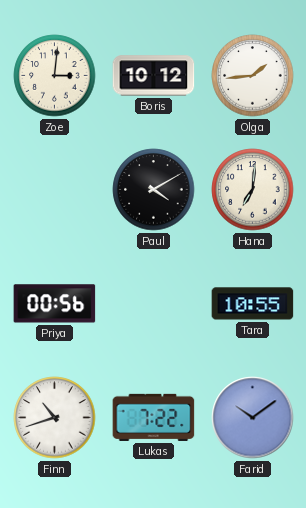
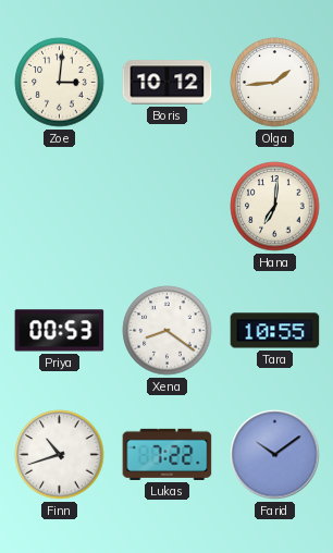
Paul: 4:10 -> none
Priya: 00:56 -> 00:53
Xena: none -> 8:21
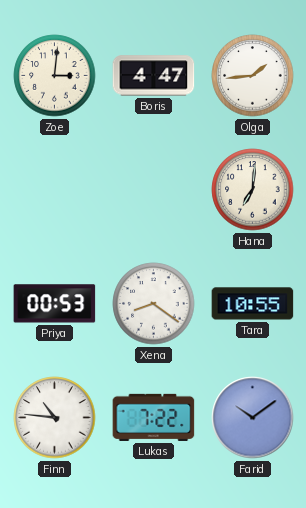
Boris: 10:12 -> 4:47
Finn: 10:42 -> 10:46
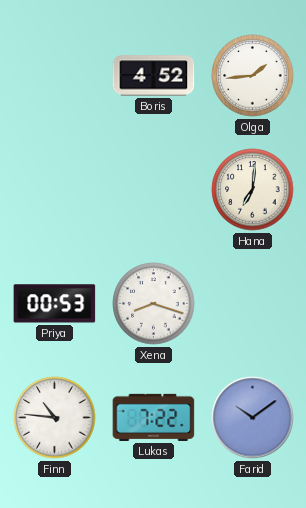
Zoe: 3:01 -> none
Boris: 4:47 -> 4:52
Xena: 8:21 -> 8:18
Tara: 10:55 -> none
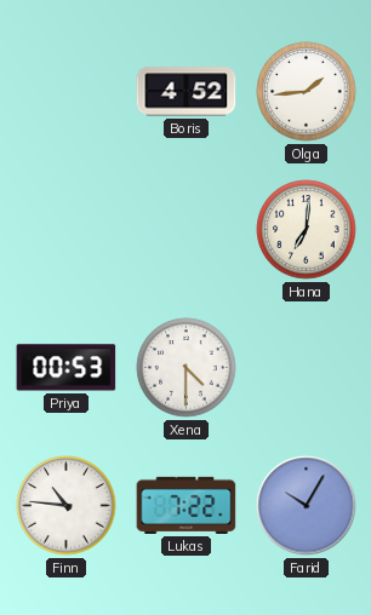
Xena: 8:18 -> 4:30
Farid: 10:09 -> 10:05
